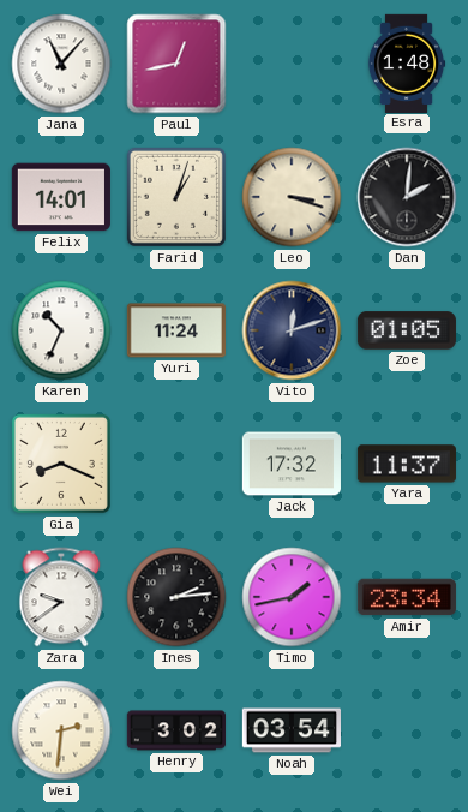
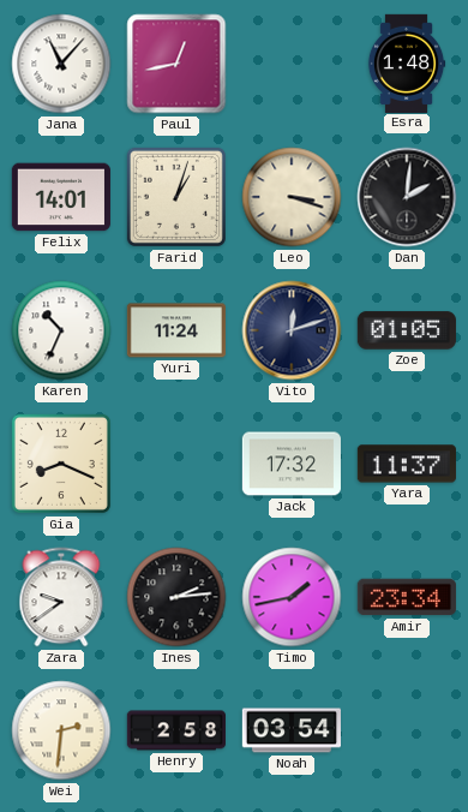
Henry: 3:02 -> 2:58
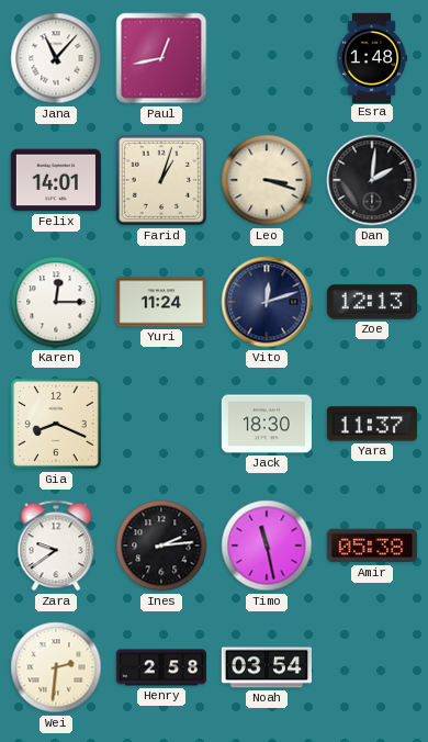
Karen: 10:34 -> 12:15
Zoe: 01:05 -> 12:13
Jack: 17:32 -> 18:30
Timo: 1:43 -> 11:28
Amir: 23:34 -> 05:38
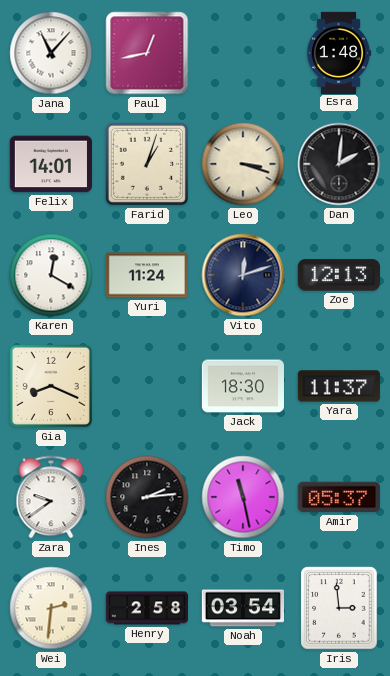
Karen: 12:15 -> 12:20
Amir: 05:38 -> 05:37
Iris: none -> 2:59
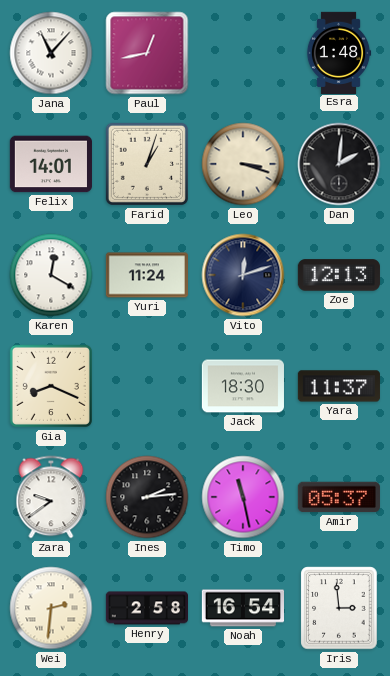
Noah: 03:54 -> 16:54
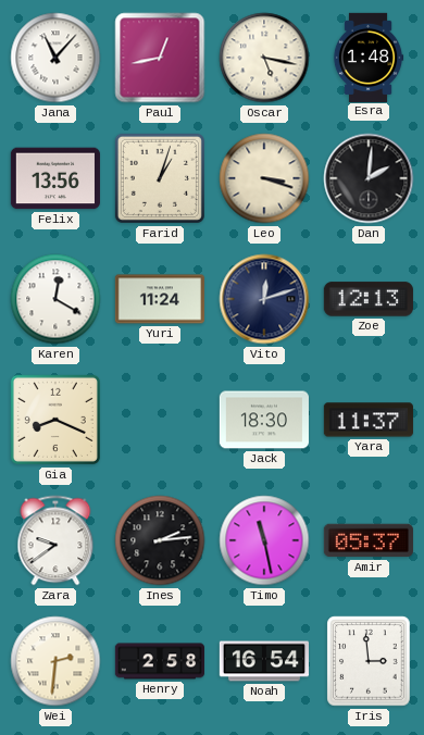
Oscar: none -> 5:17
Felix: 14:01 -> 13:56
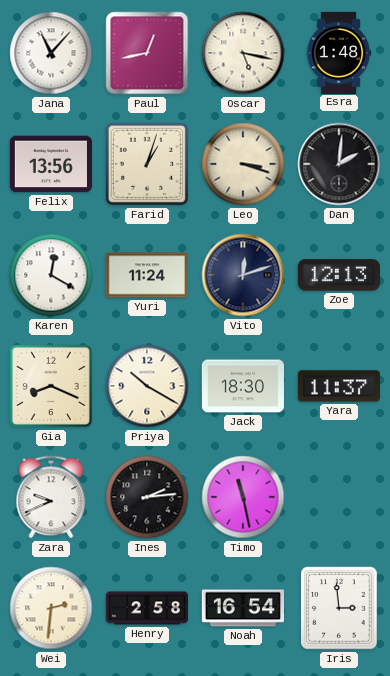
Priya: none -> 10:20
Zara: 9:39 -> 9:41
Amir: 05:37 -> none
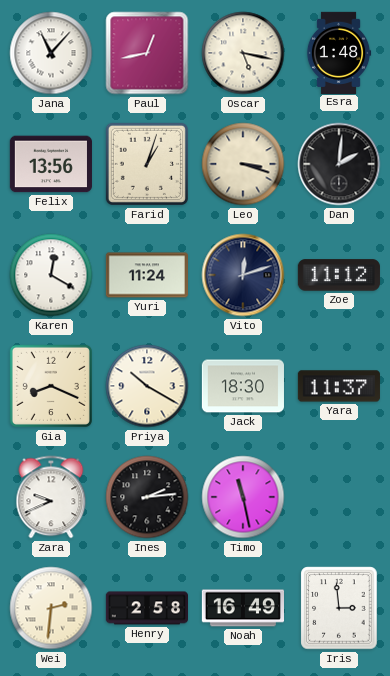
Zoe: 12:13 -> 11:12
Noah: 16:54 -> 16:49
